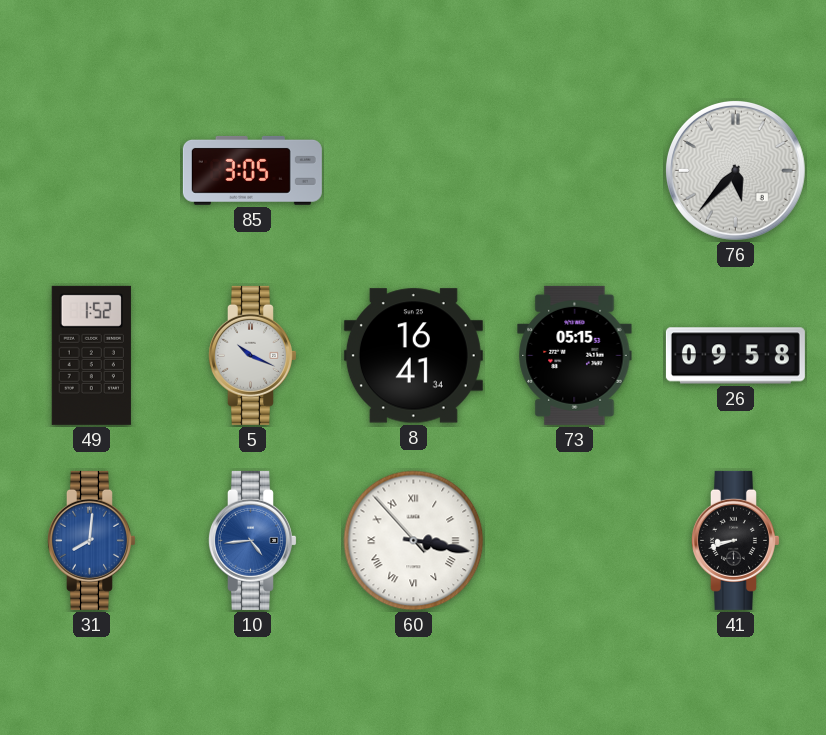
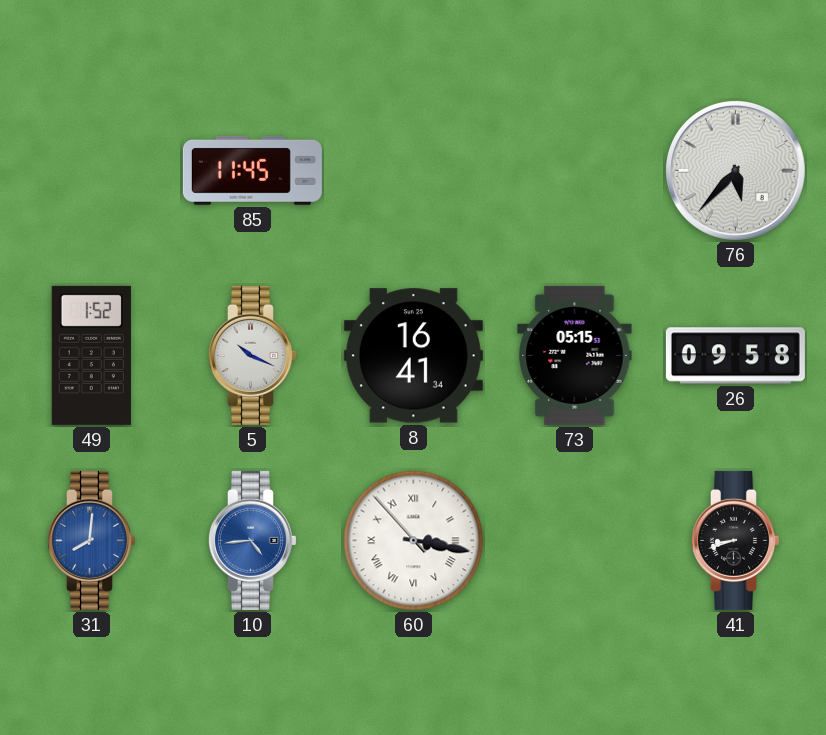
85: 3:05 -> 11:45
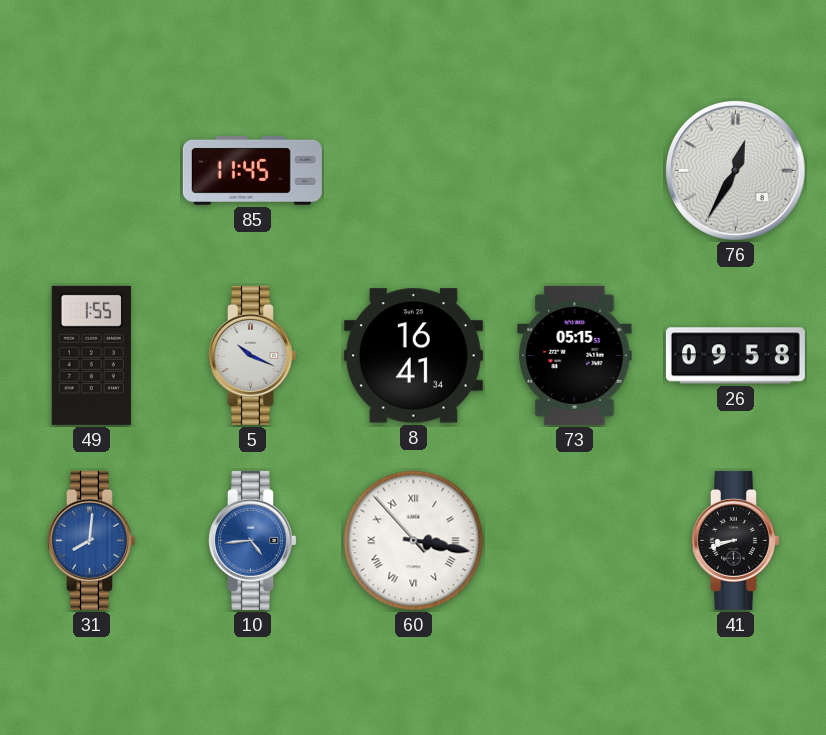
76: 5:37 -> 12:35
49: 1:52 -> 1:55
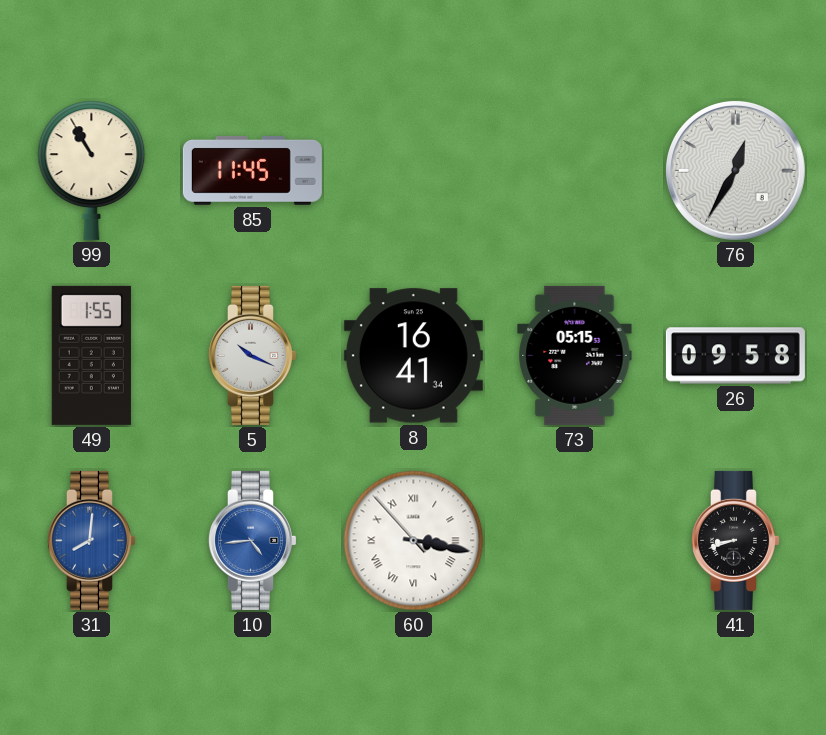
99: none -> 10:55
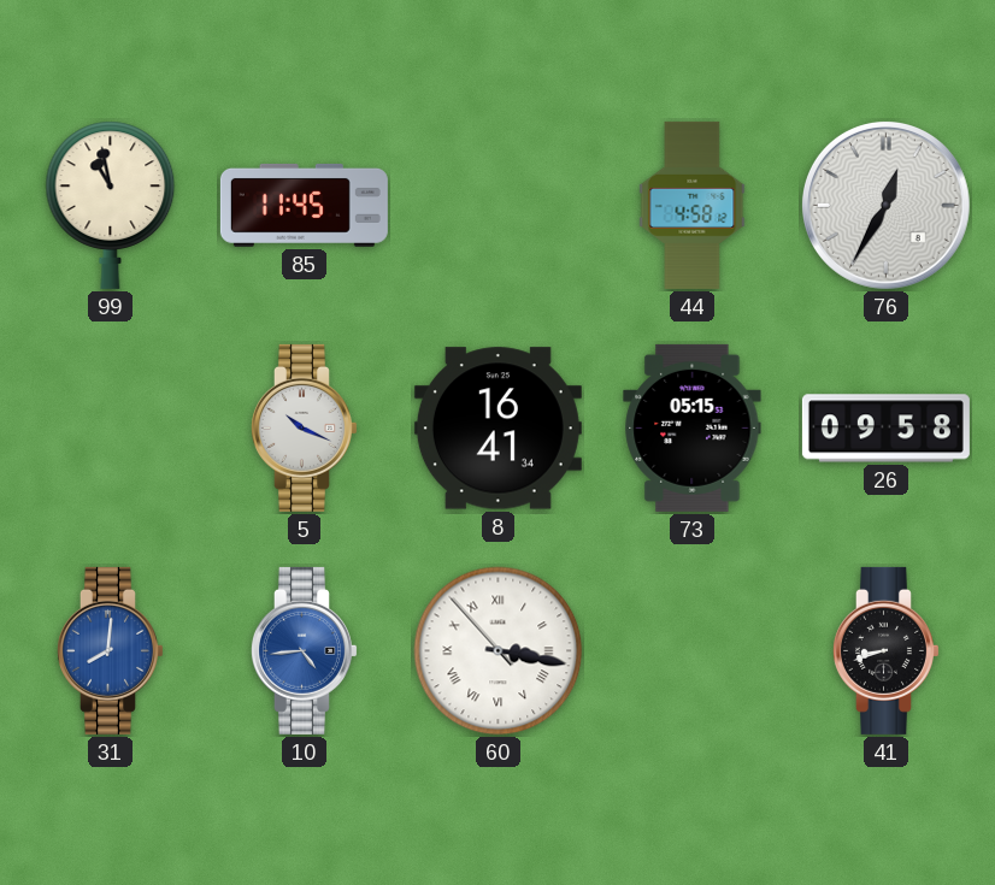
99: 10:55 -> 10:58
44: none -> 4:58
49: 1:55 -> none
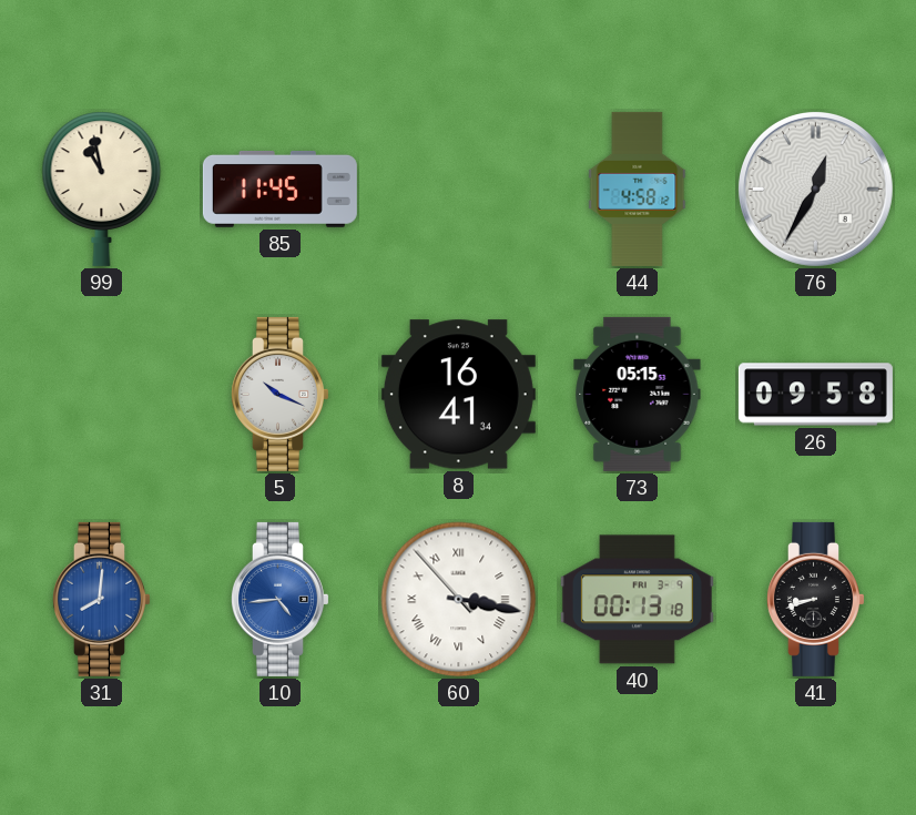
40: none -> 00:13
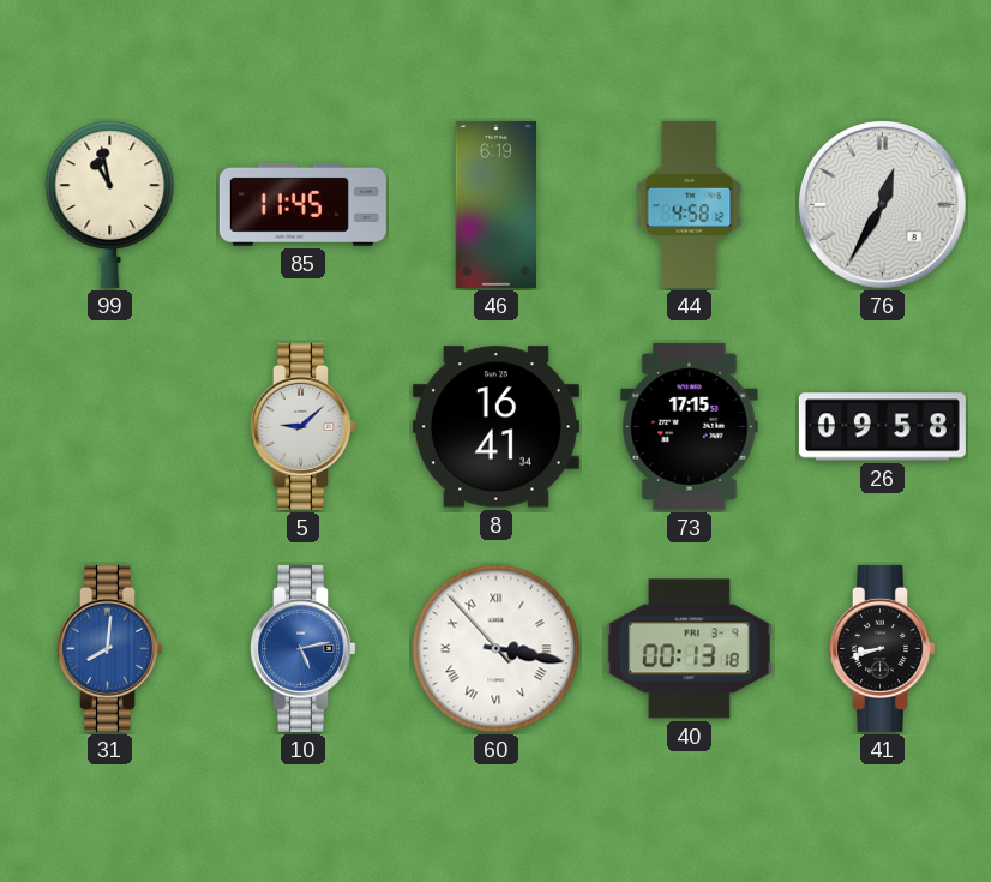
46: none -> 6:19
5: 10:19 -> 9:08
73: 05:15 -> 17:15
10: 4:44 -> 5:13
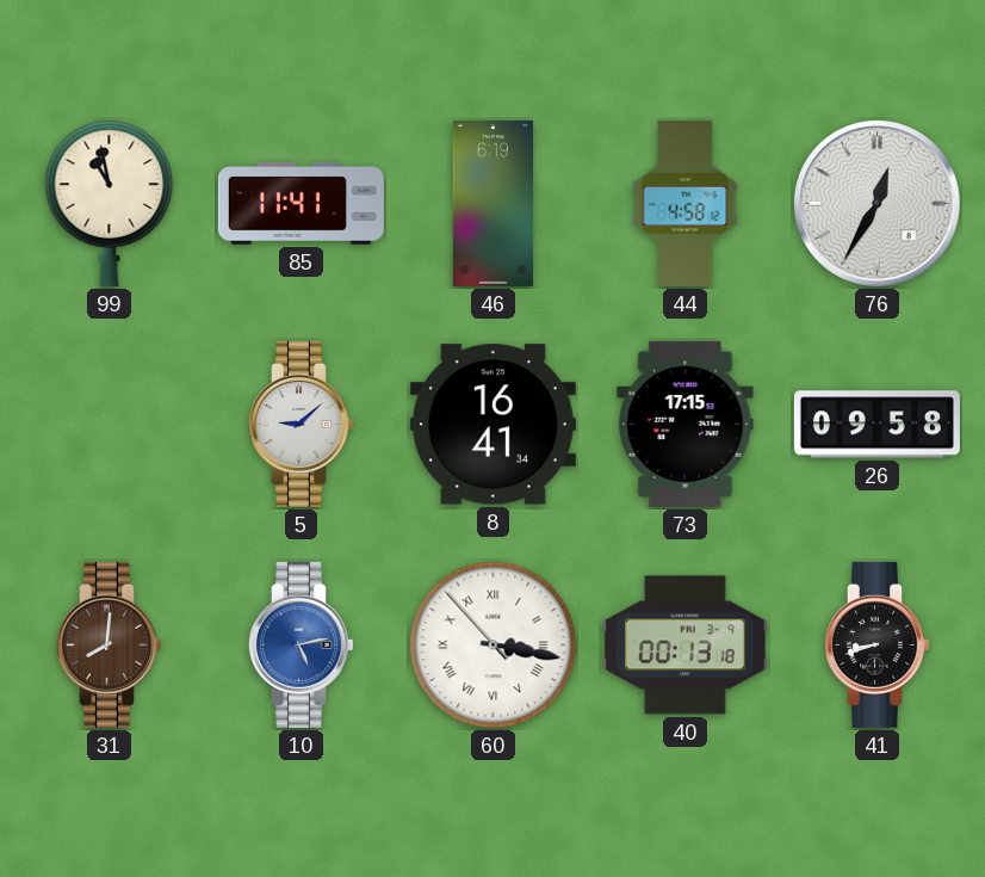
85: 11:45 -> 11:41
31 dial: blue -> brown
